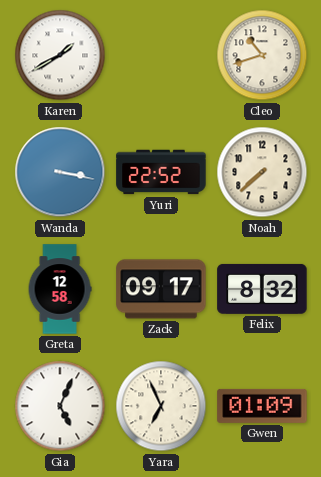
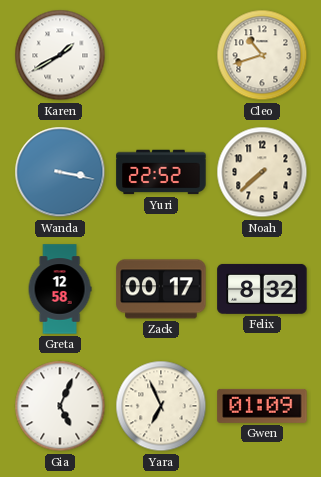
Zack: 09:17 -> 00:17
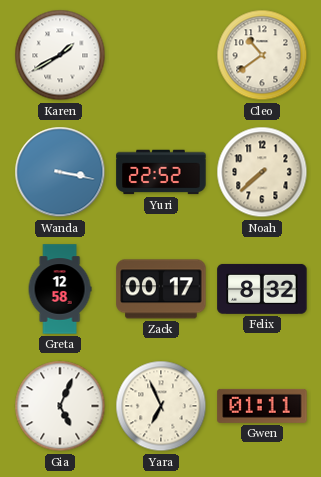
Cleo: 10:42 -> 10:39
Gwen: 01:09 -> 01:11
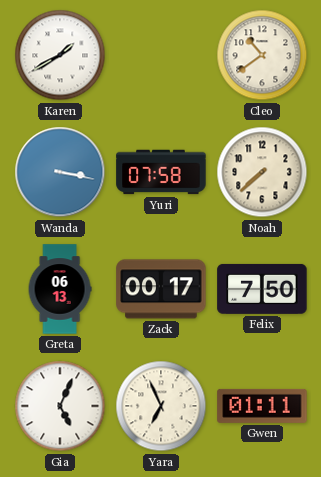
Yuri: 22:52 -> 07:58
Greta: 12:58 -> 06:13
Felix: 8:32 -> 7:50
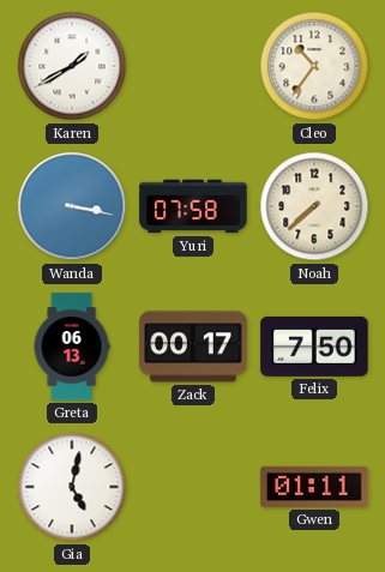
Cleo: 10:39 -> 10:36
Gia: 5:04 -> 5:02
Yara: 6:56 -> none
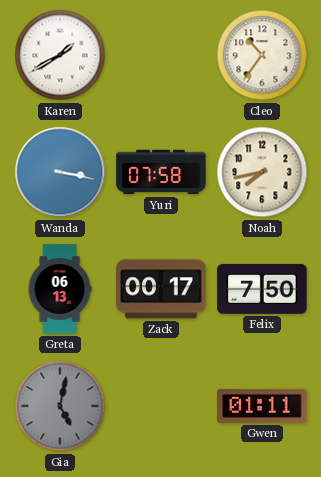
Noah: 7:38 -> 7:43
Gia dial: white -> grey
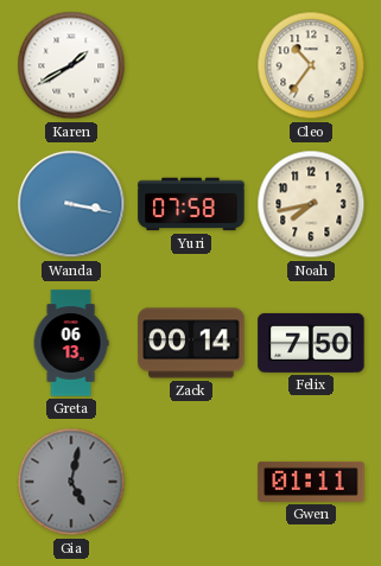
Zack: 00:17 -> 00:14
